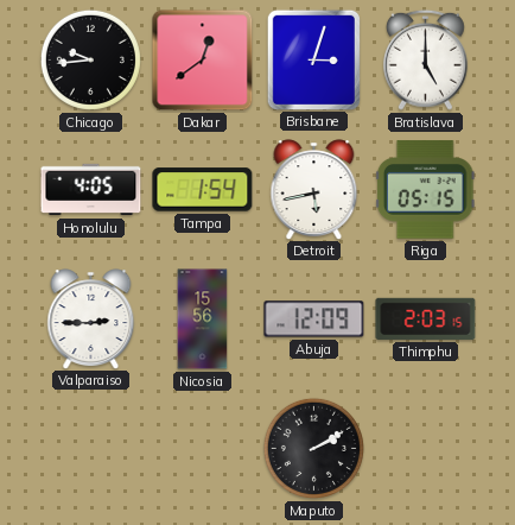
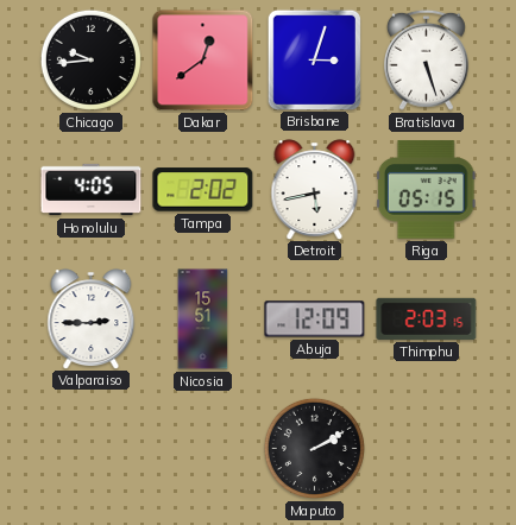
Bratislava: 5:00 -> 5:27
Tampa: 1:54 -> 2:02
Nicosia: 15:56 -> 15:51
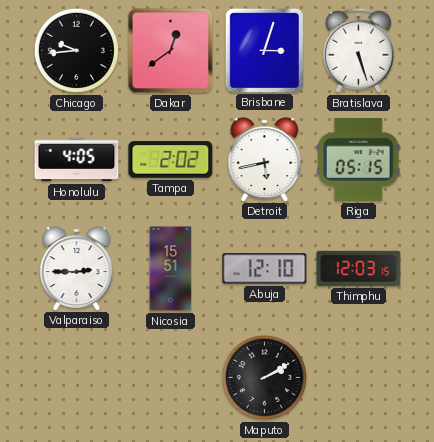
Abuja: 12:09 -> 12:10
Thimphu: 2:03 -> 12:03
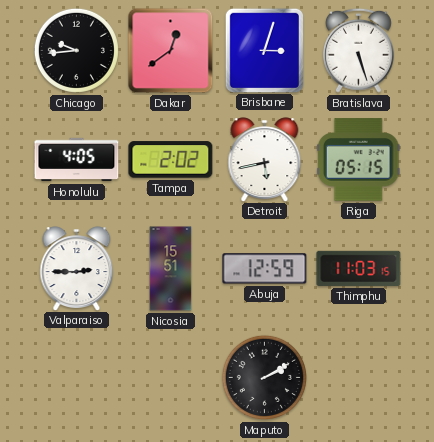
Abuja: 12:10 -> 12:59
Thimphu: 12:03 -> 11:03
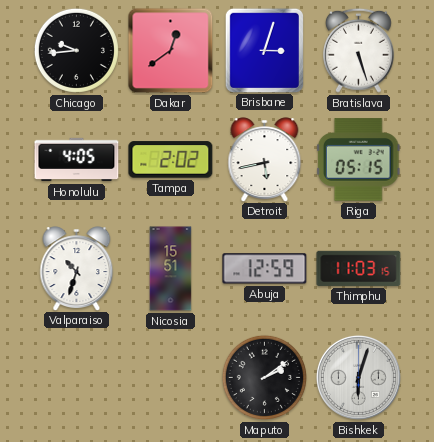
Valparaiso: 2:45 -> 10:33
Maputo: 2:10 -> 2:09
Bishkek: none -> 6:03
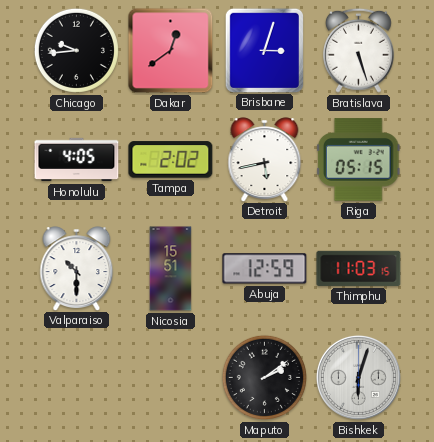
Valparaiso: 10:33 -> 10:30
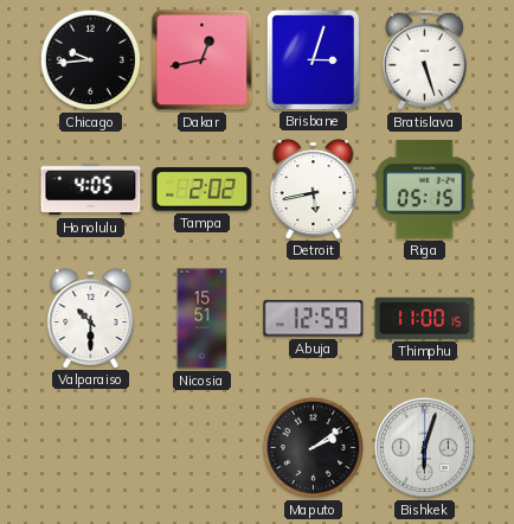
Dakar: 12:39 -> 12:43
Thimphu: 11:03 -> 11:00
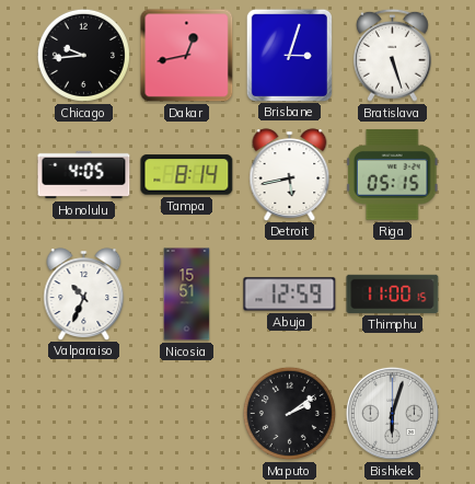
Tampa: 2:02 -> 8:14
Valparaiso: 10:30 -> 10:34
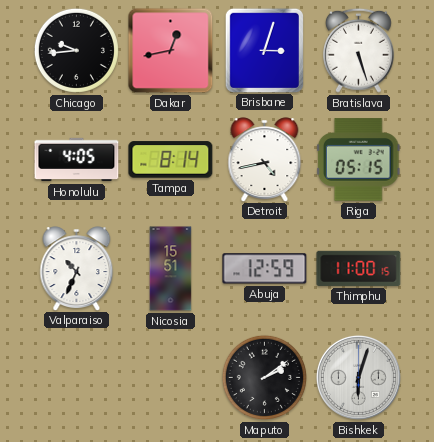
Detroit: 5:43 -> 4:43
